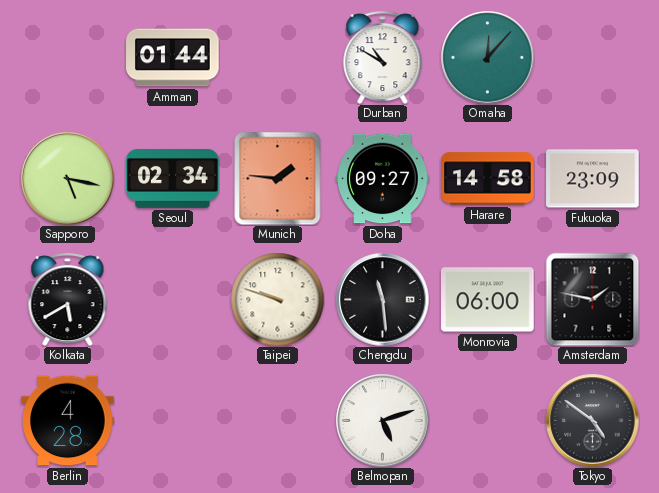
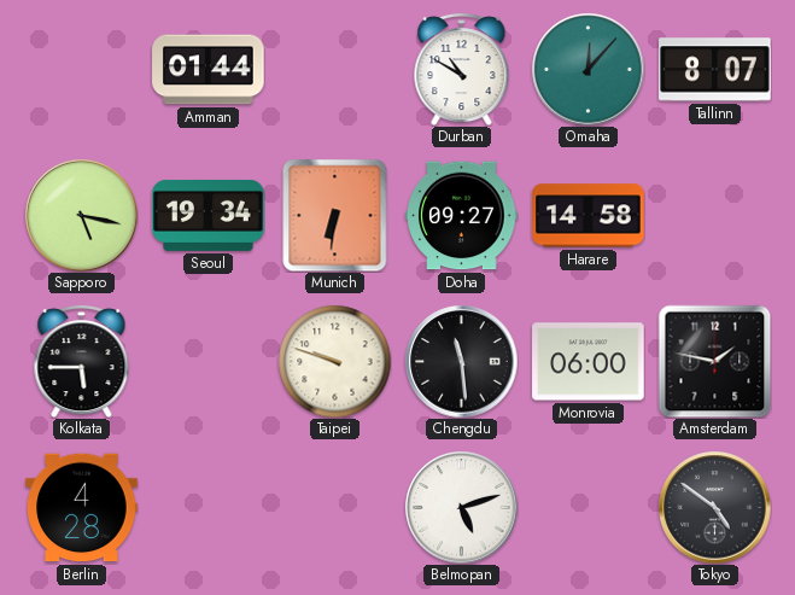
Tallinn: none -> 8:07
Seoul: 02:34 -> 19:34
Munich: 1:46 -> 6:31
Fukuoka: 23:09 -> none
Kolkata: 5:40 -> 5:45
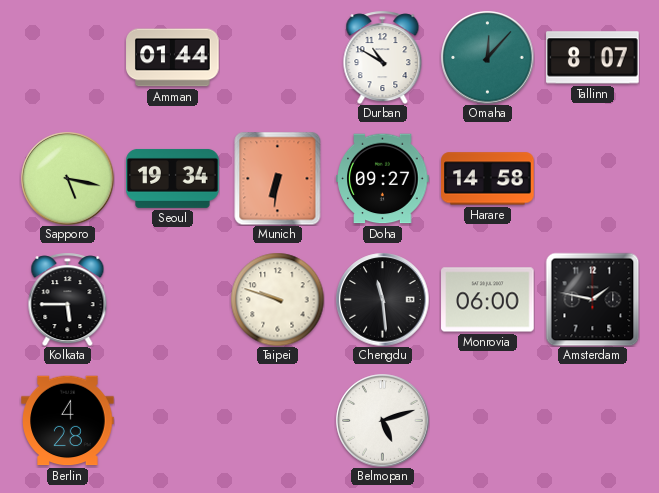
Tokyo: 4:51 -> none
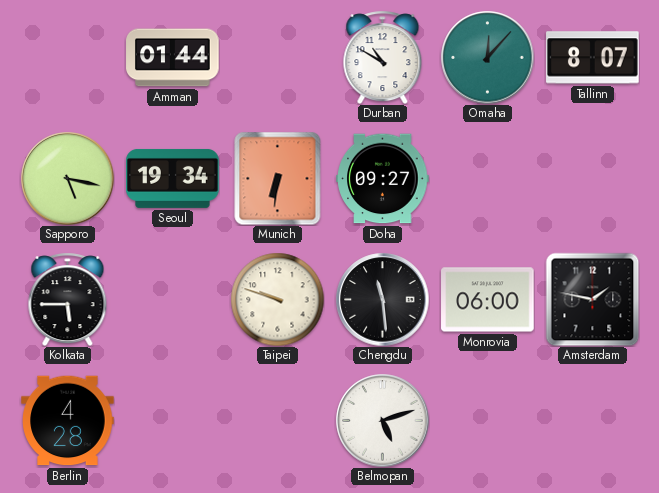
Harare: 14:58 -> none
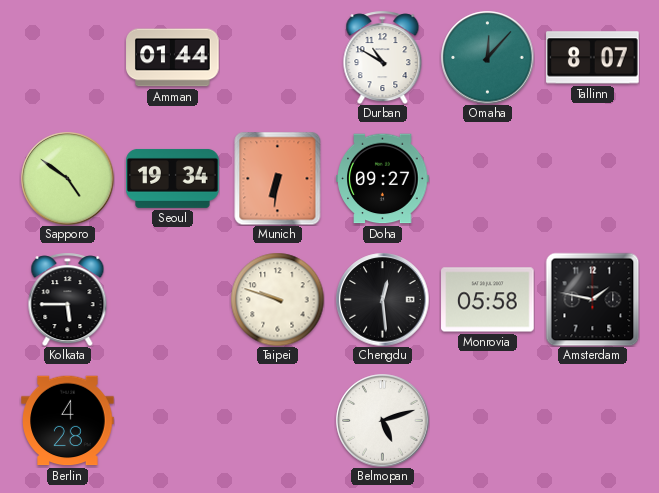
Sapporo: 5:17 -> 4:51
Chengdu: 11:29 -> 12:29
Monrovia: 06:00 -> 05:58
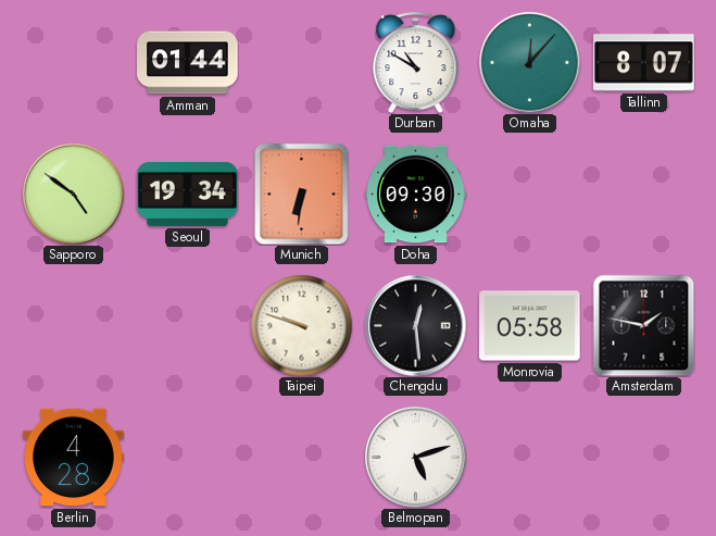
Doha: 09:27 -> 09:30
Kolkata: 5:45 -> none
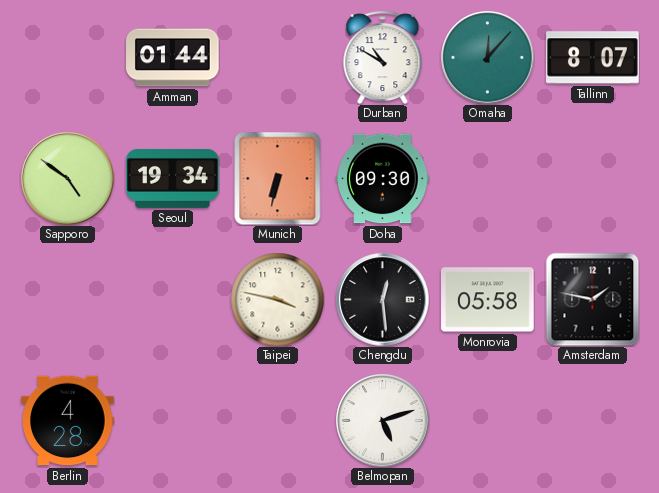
Munich: 6:31 -> 6:32
Taipei: 9:48 -> 3:47
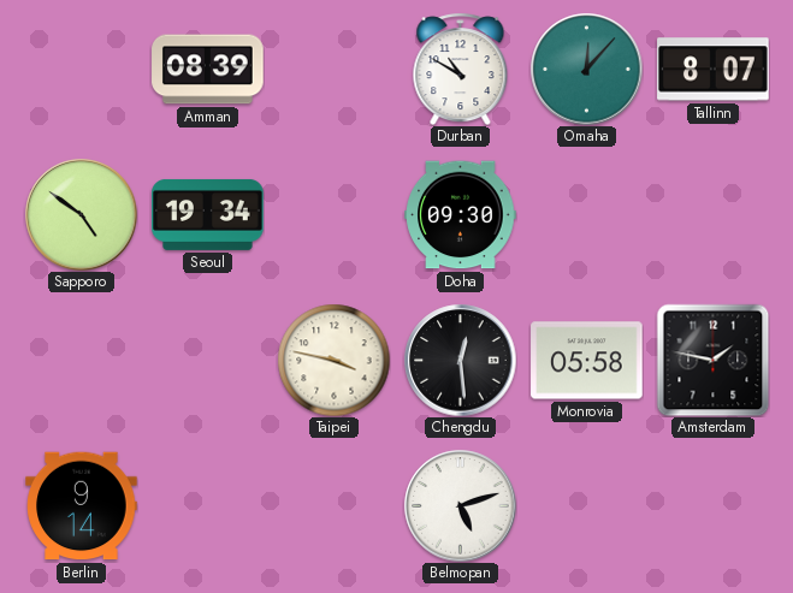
Amman: 01:44 -> 08:39
Munich: 6:32 -> none
Berlin: 4:28 -> 9:14
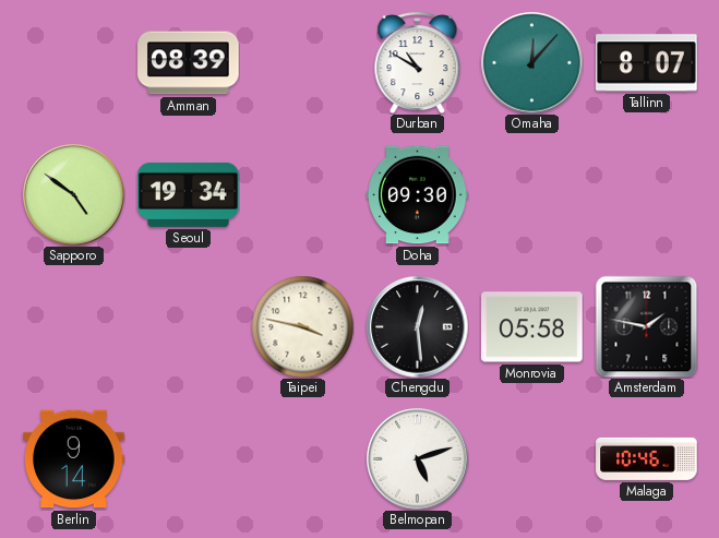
Malaga: none -> 10:46
